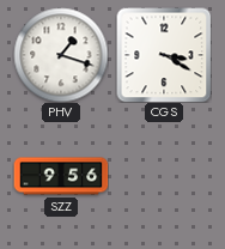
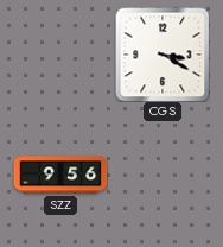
PHV: 1:18 -> none
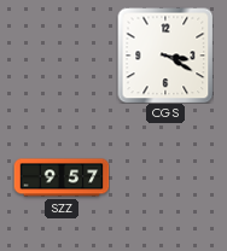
SZZ: 9:56 -> 9:57
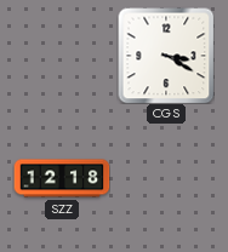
SZZ: 9:57 -> 12:18
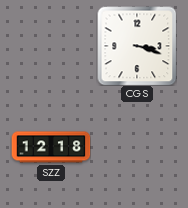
CGS: 3:20 -> 3:18
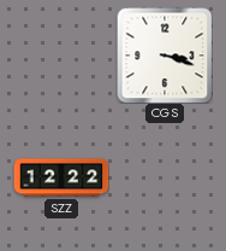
SZZ: 12:18 -> 12:22
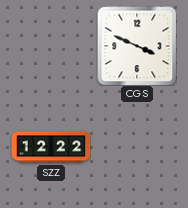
CGS: 3:18 -> 3:49
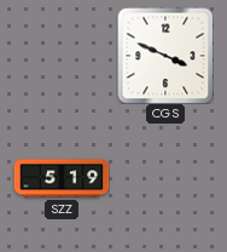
SZZ: 12:22 -> 5:19
